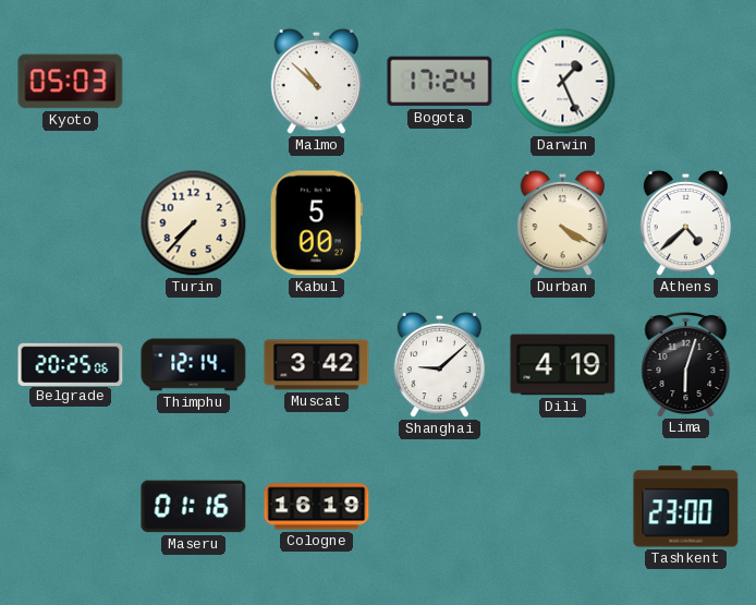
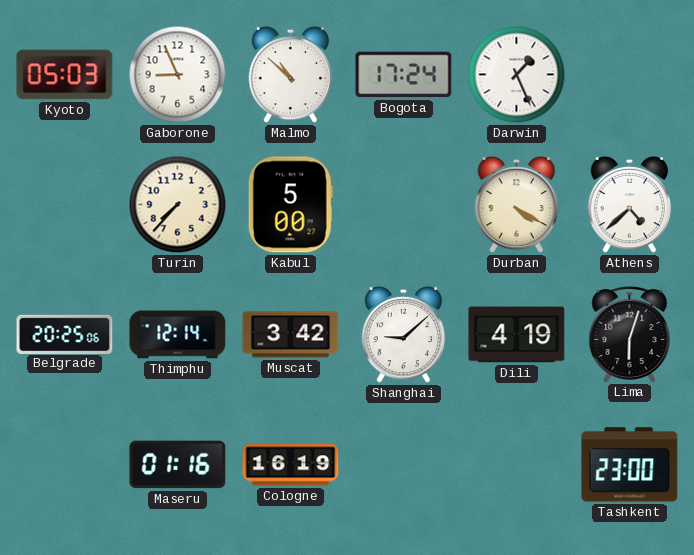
Gaborone: none -> 8:56
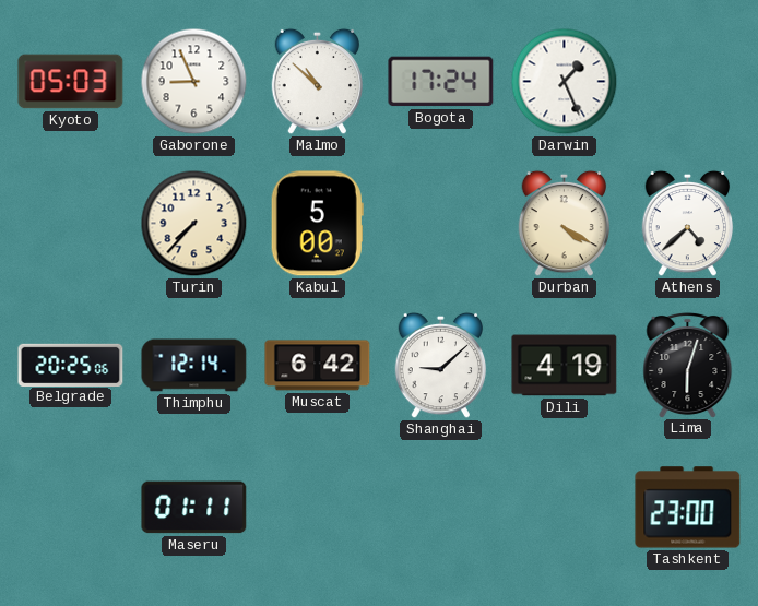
Muscat: 3:42 -> 6:42
Maseru: 01:16 -> 01:11
Cologne: 16:19 -> none
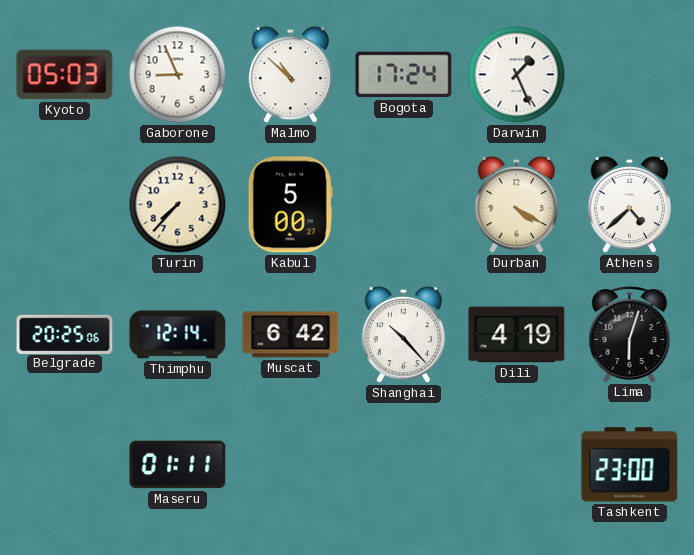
Shanghai: 9:08 -> 10:23
